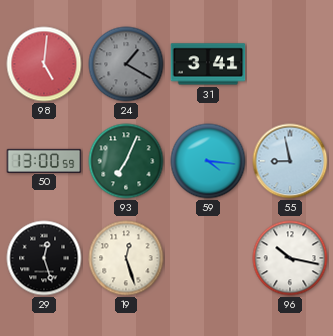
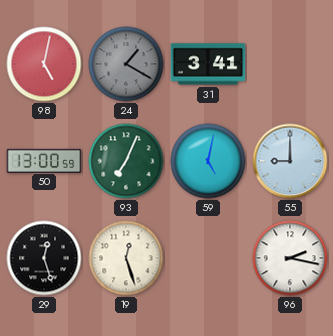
98: 5:01 -> 5:02
59: 4:16 -> 5:02
55: 8:58 -> 9:00
96: 10:17 -> 2:17
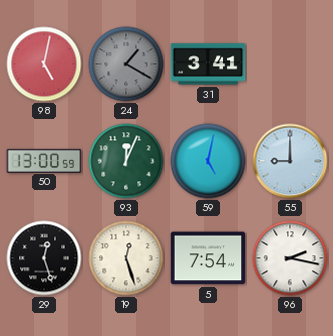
93: 7:04 -> 12:04
5: none -> 7:54
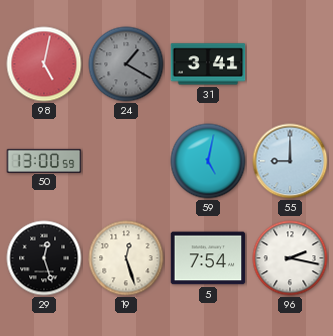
93: 12:04 -> none
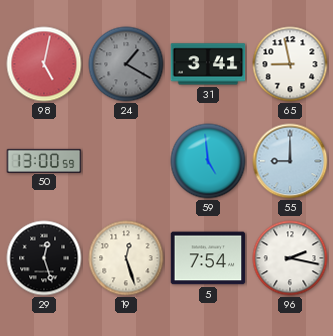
65: none -> 8:58
59: 5:02 -> 4:59
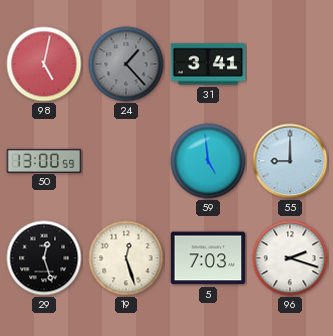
24: 1:20 -> 1:23
65: 8:58 -> none
5: 7:54 -> 7:03
96: 2:17 -> 2:18
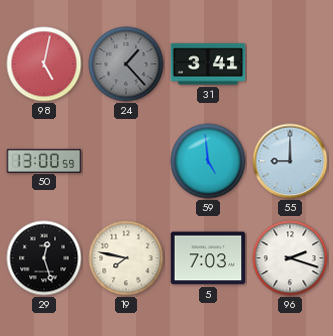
19: 12:27 -> 7:47
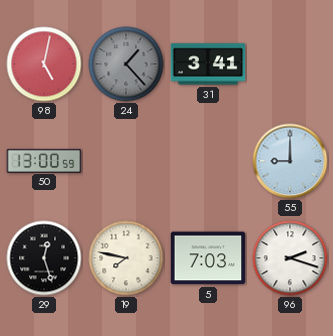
59: 4:59 -> none
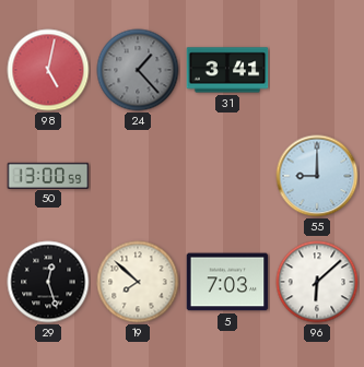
19: 7:47 -> 7:52
96: 2:18 -> 6:08
